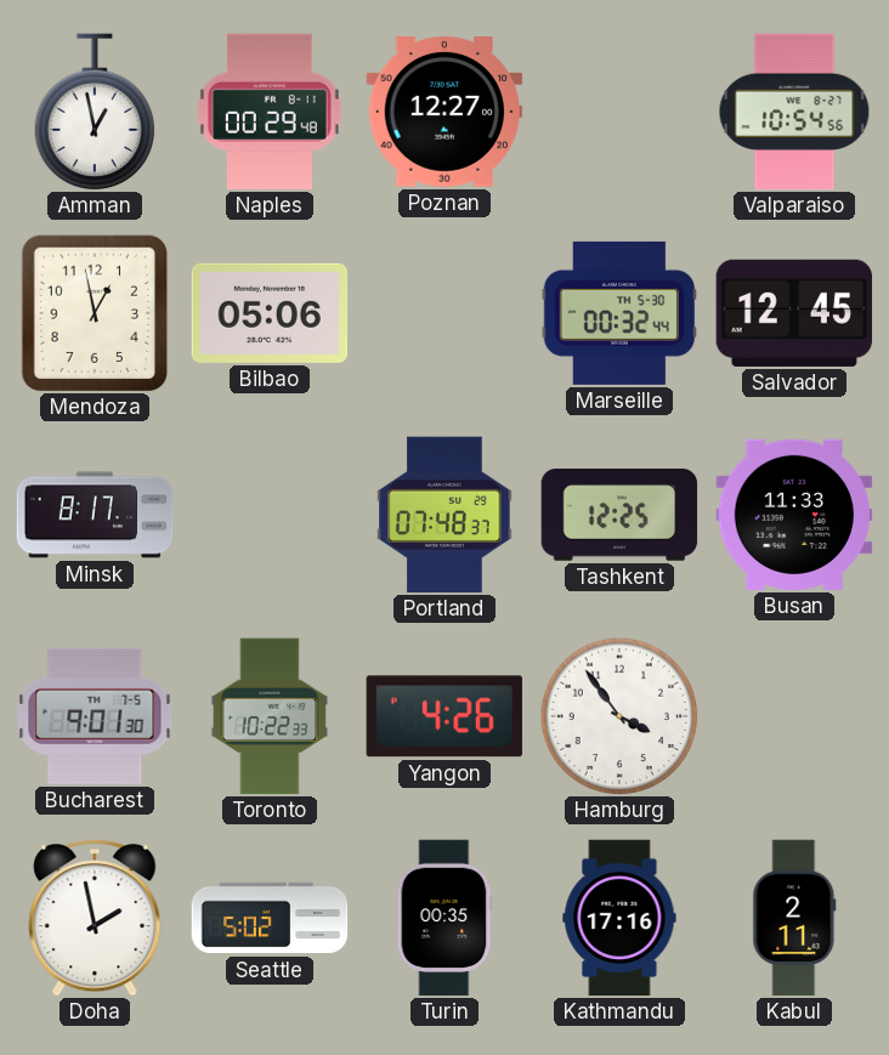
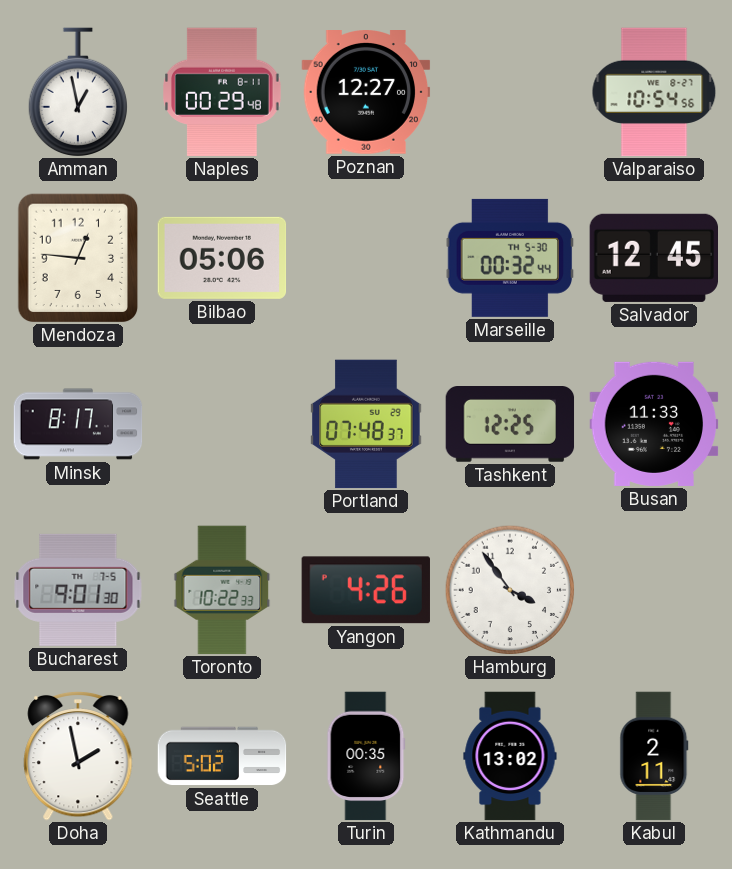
Mendoza: 12:58 -> 12:46
Kathmandu: 17:16 -> 13:02
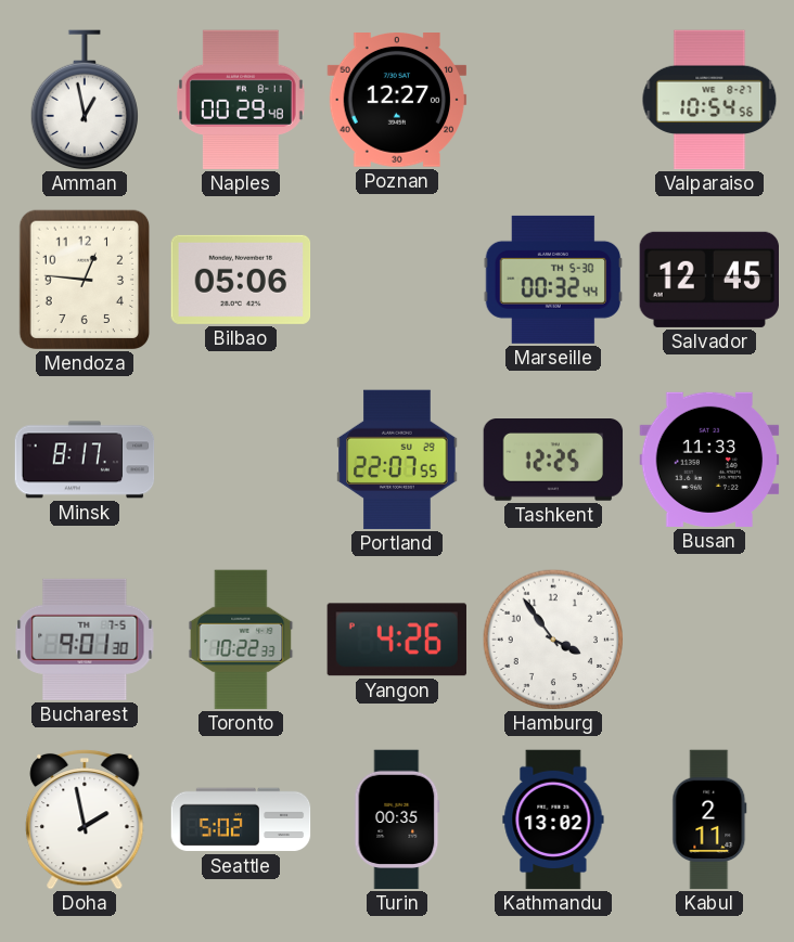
Portland: 07:48 -> 22:07
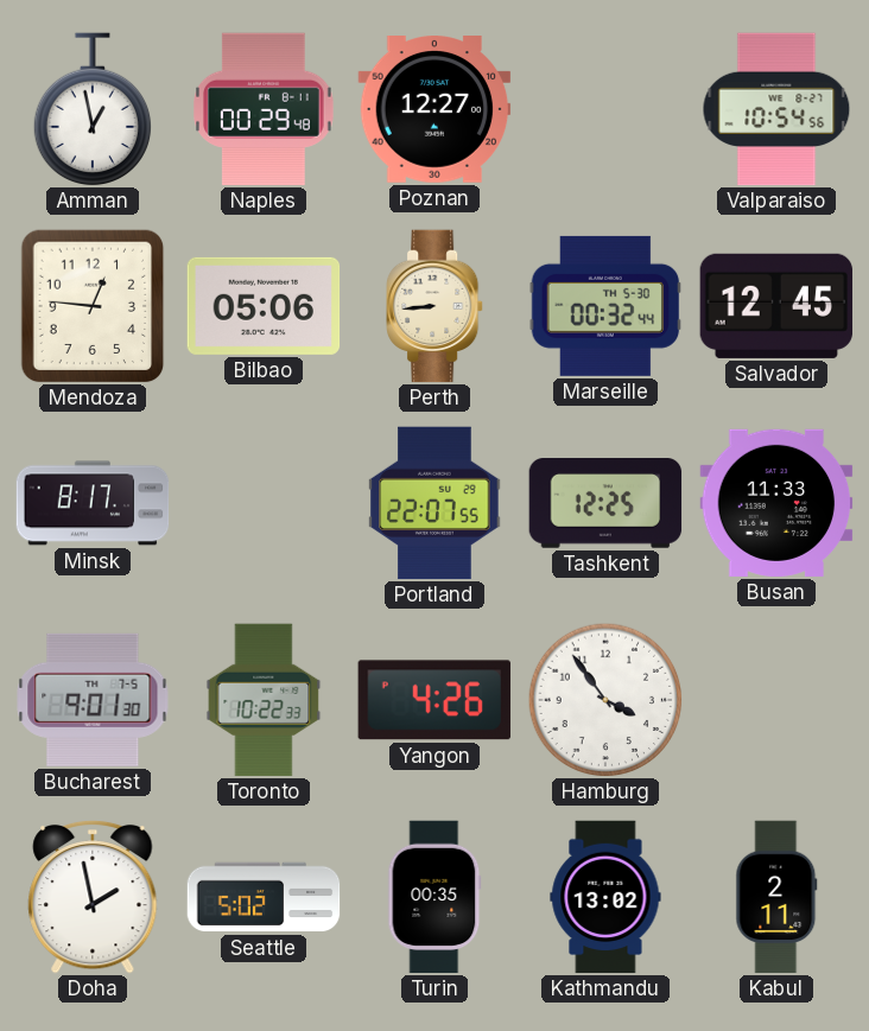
Perth: none -> 8:44
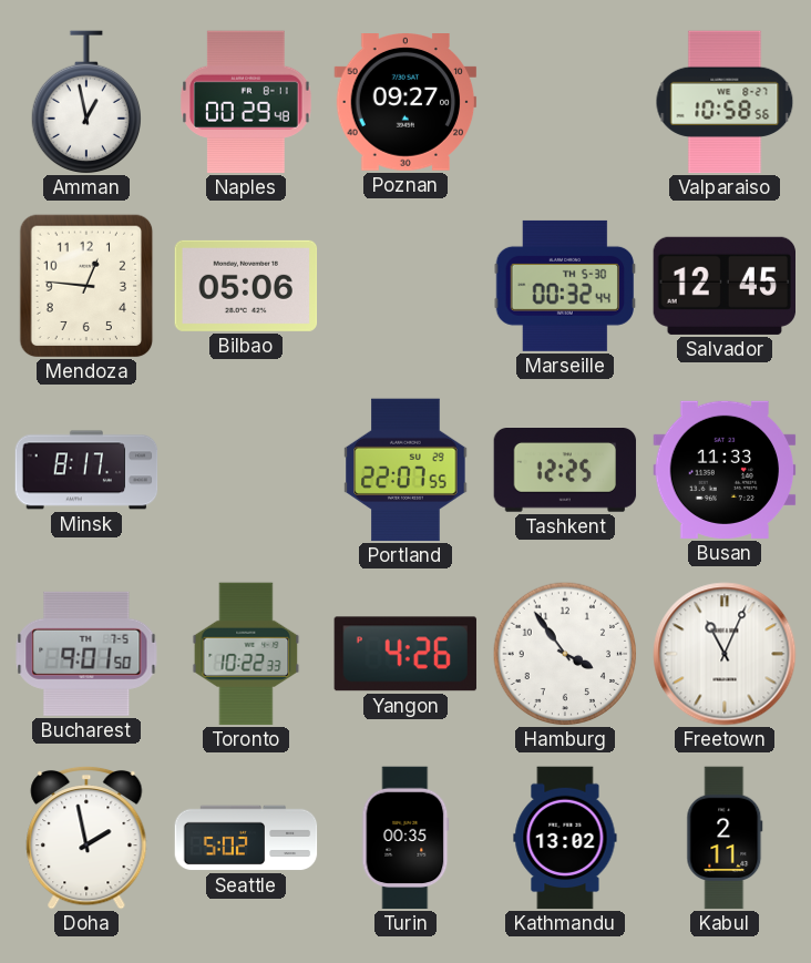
Poznan: 12:27 -> 09:27
Valparaiso: 10:54 -> 10:58
Perth: 8:44 -> none
Bucharest: 9:01:30 -> 9:01:50
Freetown: none -> 11:04
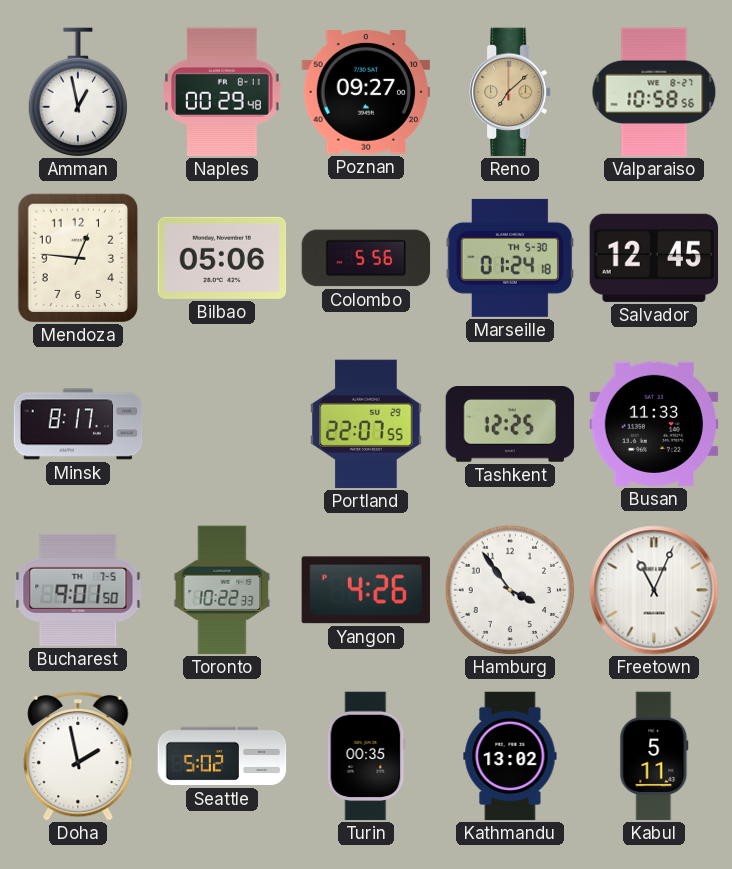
Reno: none -> 7:08
Colombo: none -> 5:56
Marseille: 00:32 -> 01:24
Kabul: 2:11 -> 5:11
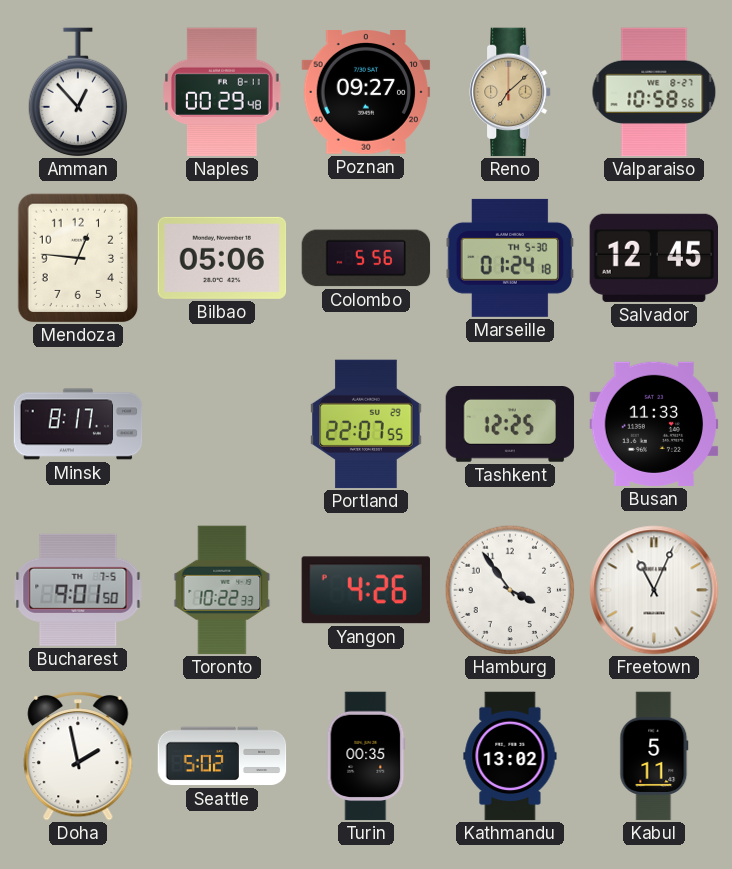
Amman: 12:58 -> 12:53
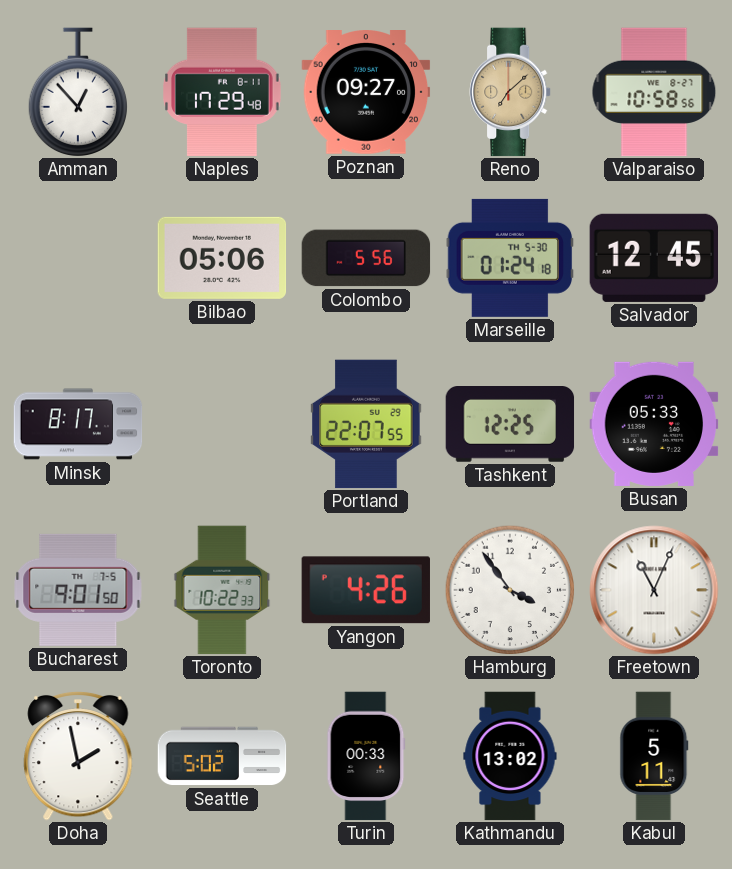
Naples: 00:29 -> 17:29
Mendoza: 12:46 -> none
Busan: 11:33 -> 05:33
Turin: 00:35 -> 00:33
